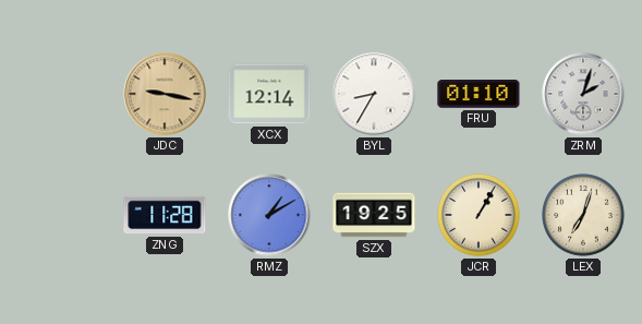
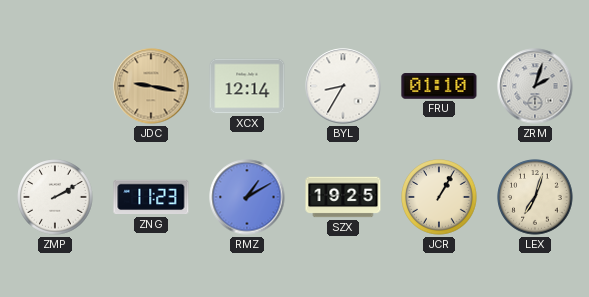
ZMP: none -> 2:10
ZNG: 11:28 -> 11:23
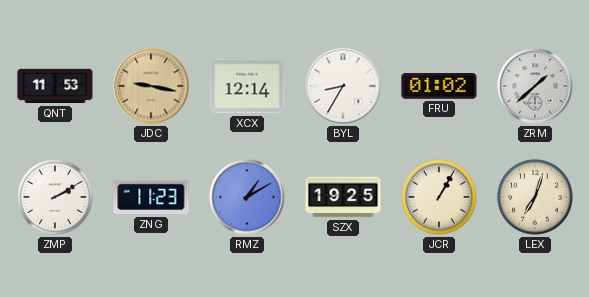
QNT: none -> 11:53
FRU: 01:10 -> 01:02
ZRM: 2:03 -> 1:38
